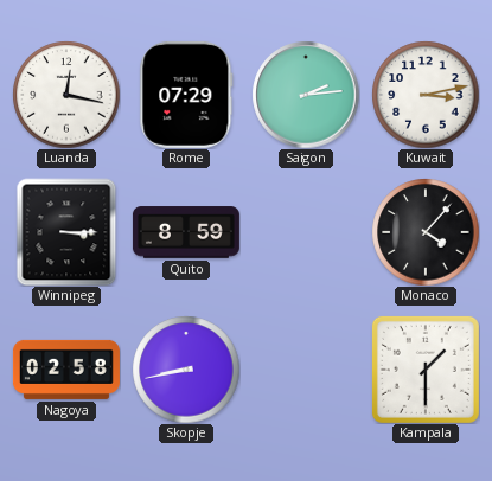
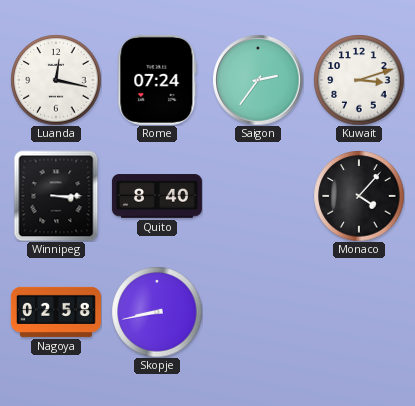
Rome: 07:29 -> 07:24
Saigon: 2:14 -> 2:36
Kuwait: 3:13 -> 3:12
Quito: 8:59 -> 8:40
Kampala: 1:30 -> none
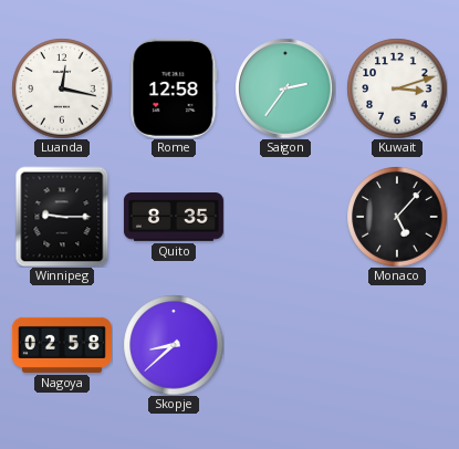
Rome: 07:24 -> 12:58
Winnipeg: 3:15 -> 9:15
Quito: 8:40 -> 8:35
Monaco: 4:07 -> 5:07
Skopje: 8:43 -> 8:38
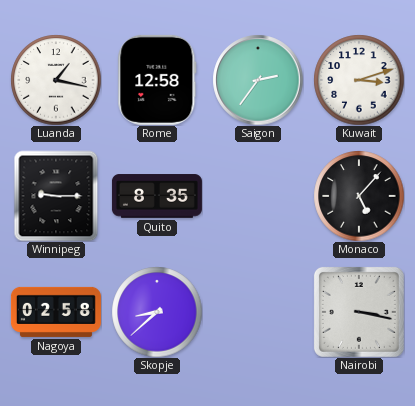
Luanda: 12:17 -> 1:17
Nairobi: none -> 3:17
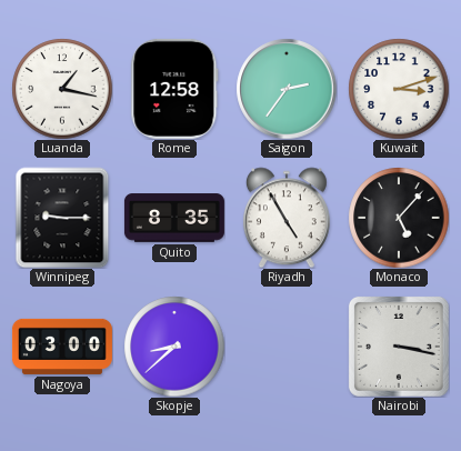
Riyadh: none -> 4:55
Nagoya: 02:58 -> 03:00
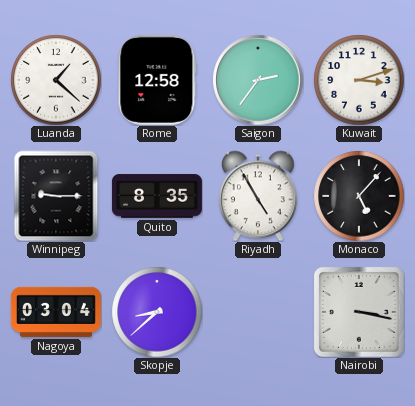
Luanda: 1:17 -> 1:22
Nagoya: 03:00 -> 03:04
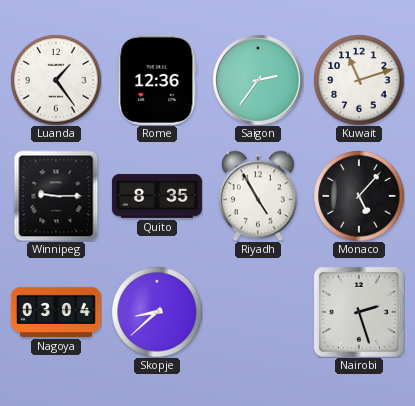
Luanda: 1:22 -> 1:24
Rome: 12:58 -> 12:36
Kuwait: 3:12 -> 11:12
Nairobi: 3:17 -> 2:27
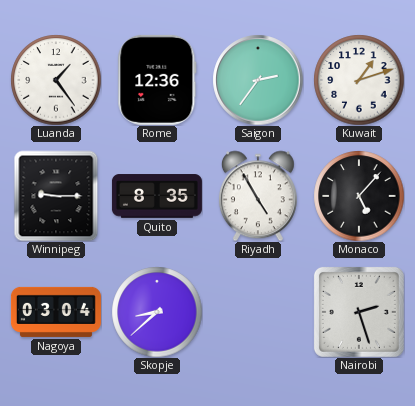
Kuwait: 11:12 -> 1:12
